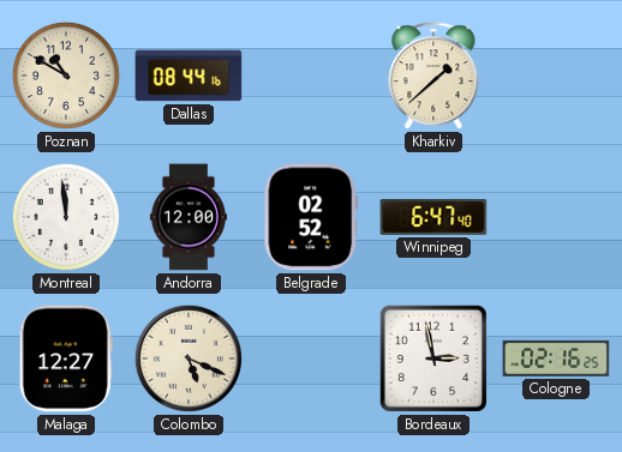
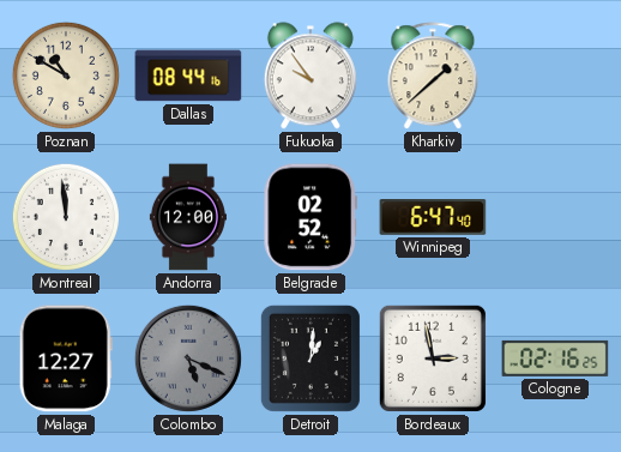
Fukuoka: none -> 9:54
Colombo dial: cream -> grey
Detroit: none -> 1:01
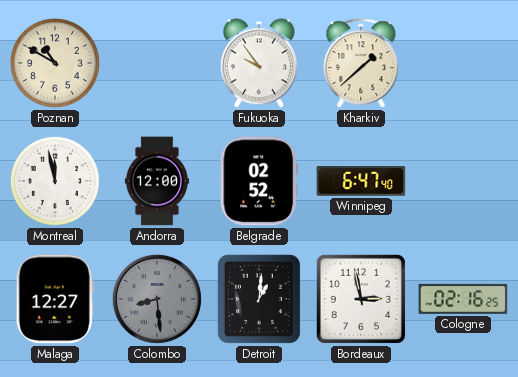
Dallas: 08:44 -> none
Montreal: 11:59 -> 11:58
Colombo: 5:19 -> 8:29
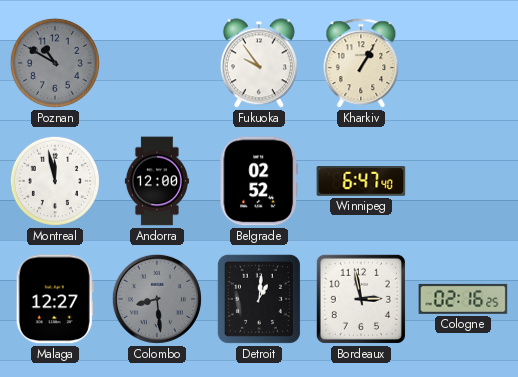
Poznan dial: cream -> grey
Kharkiv: 1:38 -> 1:05
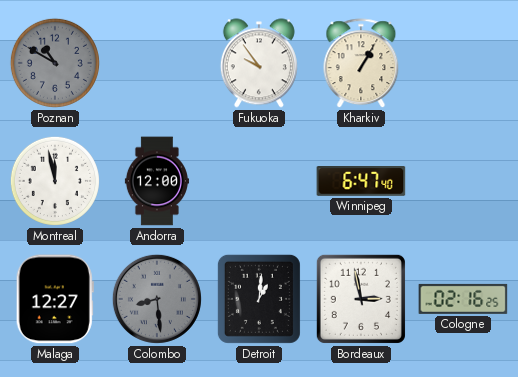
Belgrade: 02:52 -> none
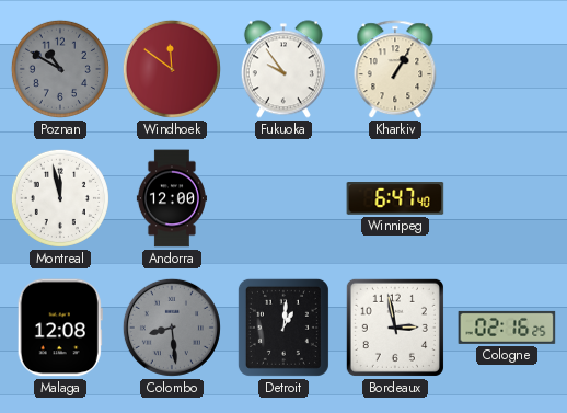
Windhoek: none -> 11:51
Malaga: 12:27 -> 12:08
